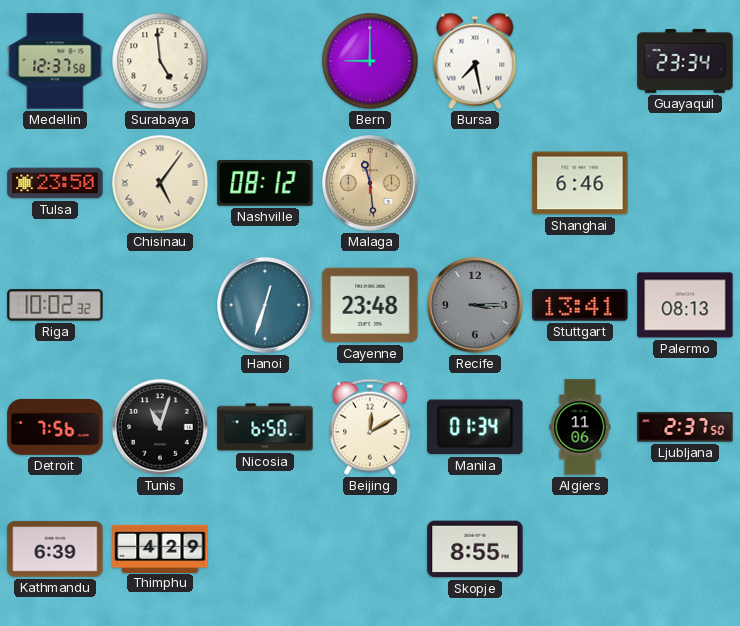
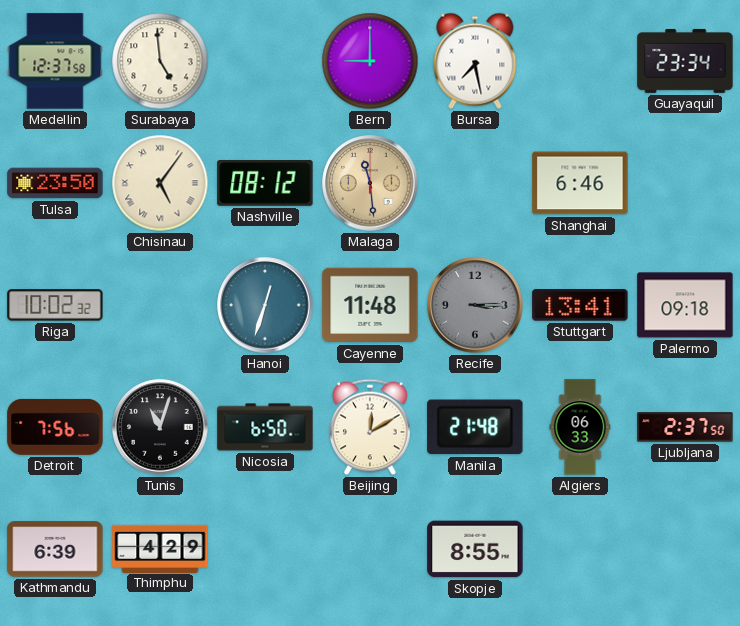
Cayenne: 23:48 -> 11:48
Palermo: 08:13 -> 09:18
Manila: 01:34 -> 21:48
Algiers: 11:06 -> 06:33
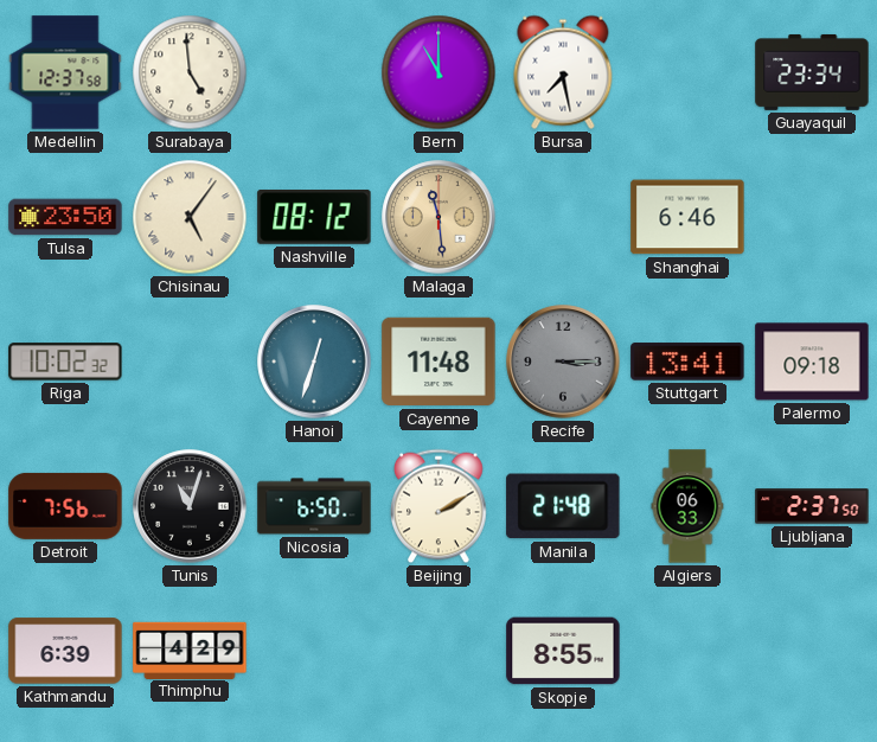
Bern: 9:00 -> 11:00
Beijing: 12:10 -> 2:10
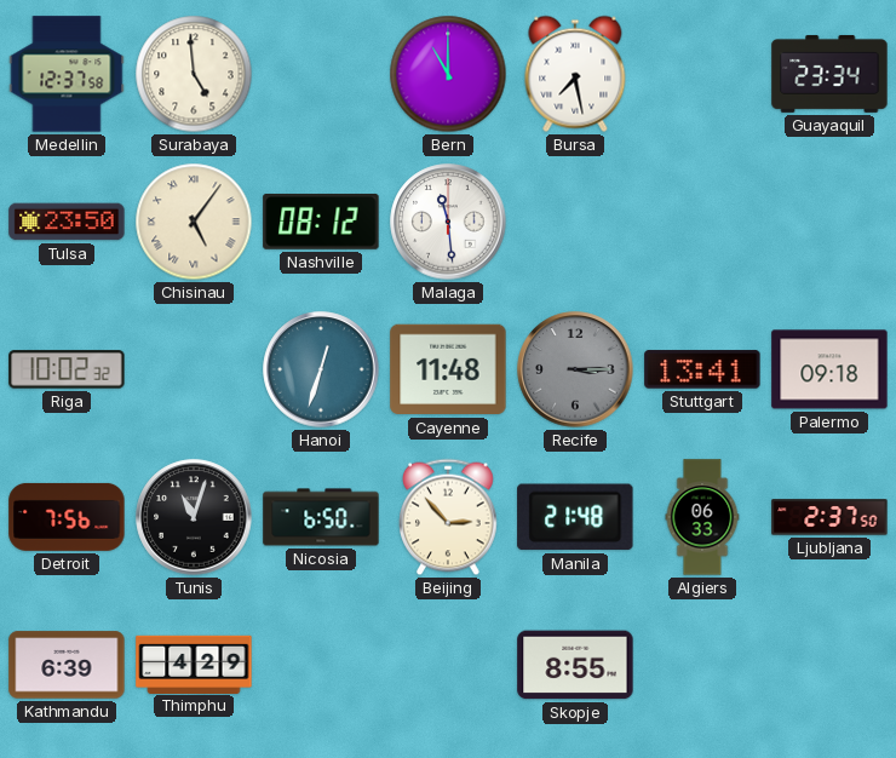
Malaga dial: champagne -> white
Shanghai: 6:46 -> none
Beijing: 2:10 -> 2:53
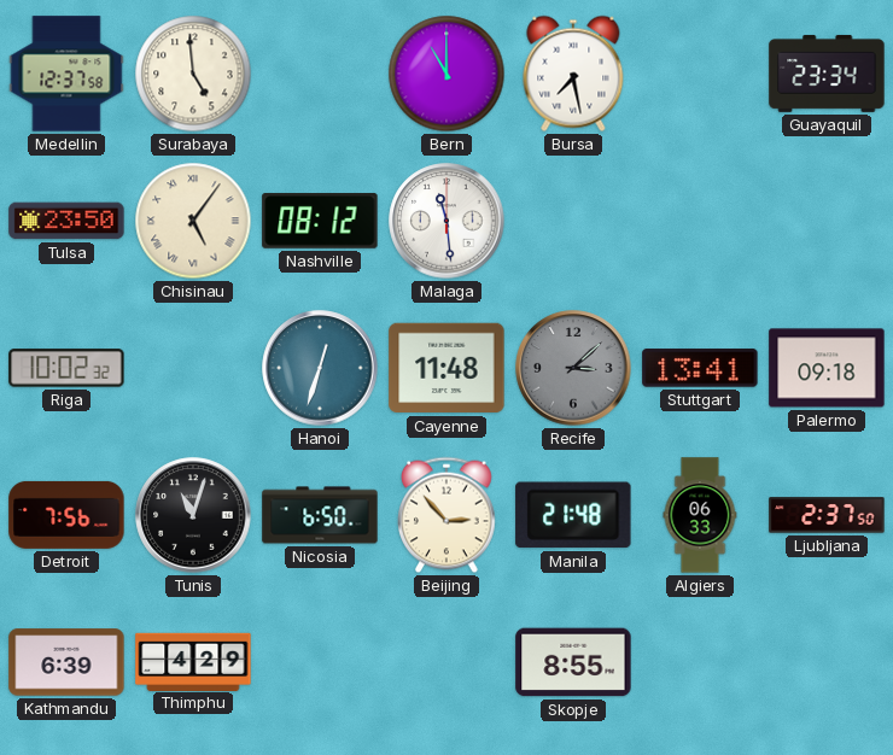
Recife: 3:15 -> 3:08
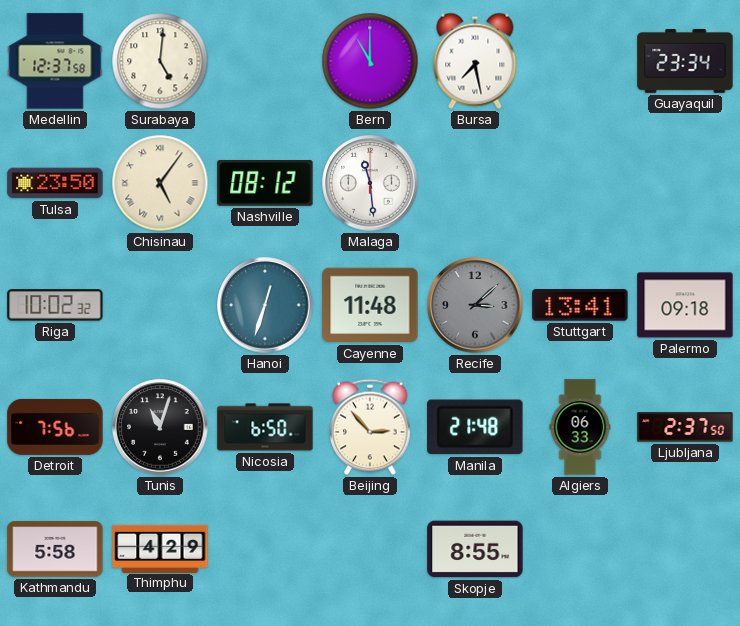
Surabaya: 4:59 -> 5:01
Kathmandu: 6:39 -> 5:58
